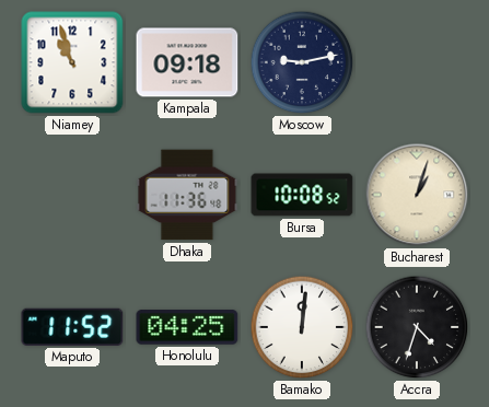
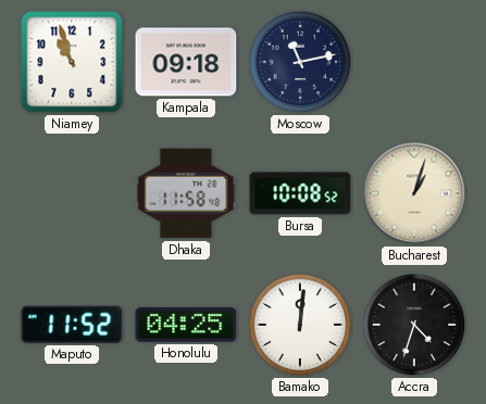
Moscow: 9:13 -> 11:13
Dhaka: 11:36 -> 11:58
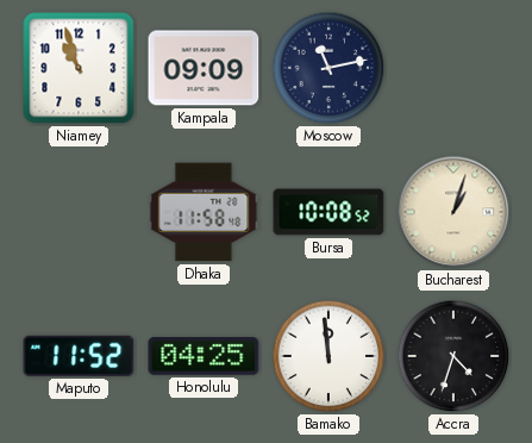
Kampala: 09:18 -> 09:09
Bamako: 12:01 -> 11:59
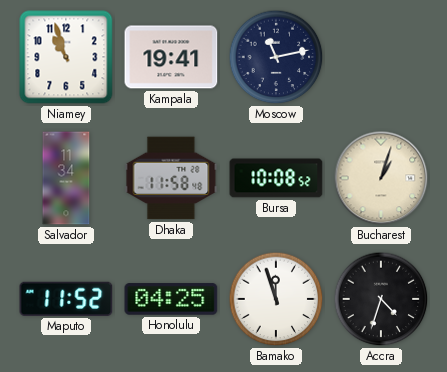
Kampala: 09:09 -> 19:41
Salvador: none -> 11:34
Bamako: 11:59 -> 11:57
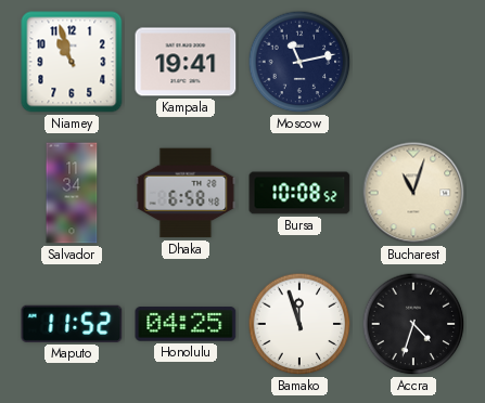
Dhaka: 11:58 -> 6:58
Bucharest: 1:03 -> 11:03
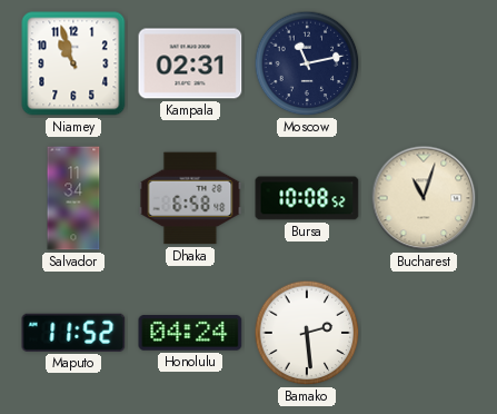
Kampala: 19:41 -> 02:31
Honolulu: 04:25 -> 04:24
Bamako: 11:57 -> 2:29
Accra: 4:33 -> none
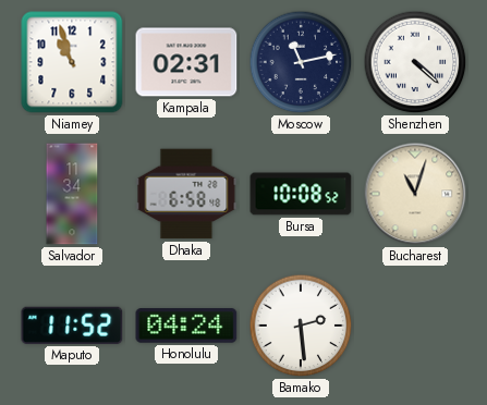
Shenzhen: none -> 4:22
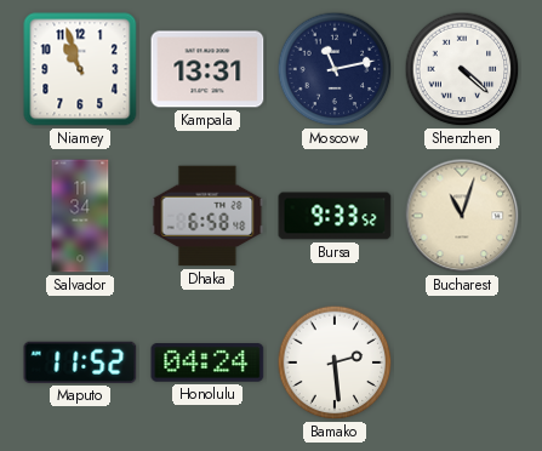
Kampala: 02:31 -> 13:31
Bursa: 10:08 -> 9:33
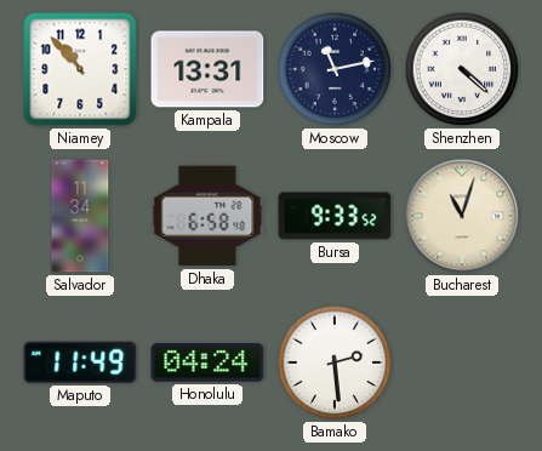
Niamey: 10:57 -> 10:53
Maputo: 11:52 -> 11:49
